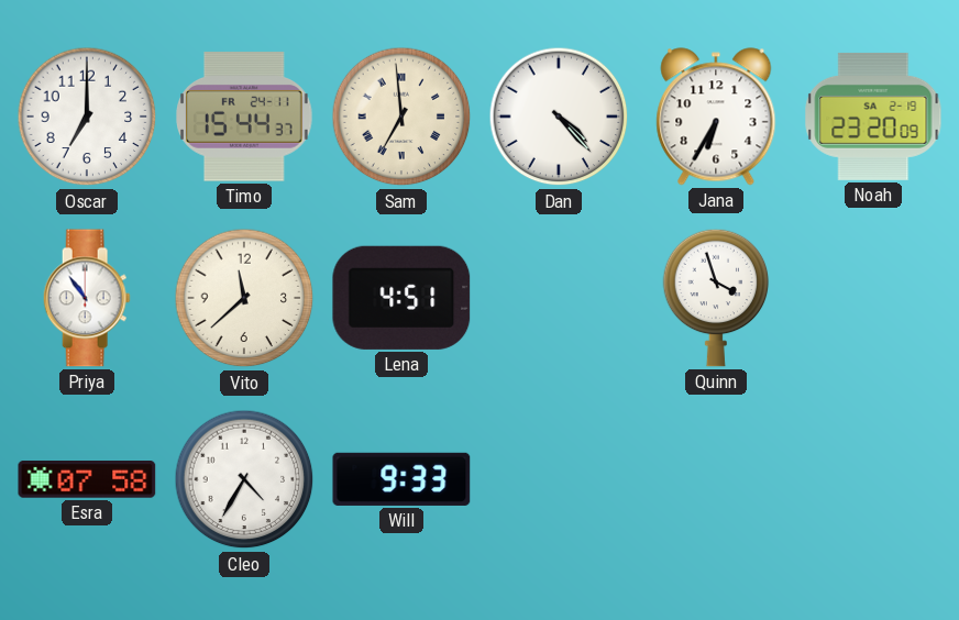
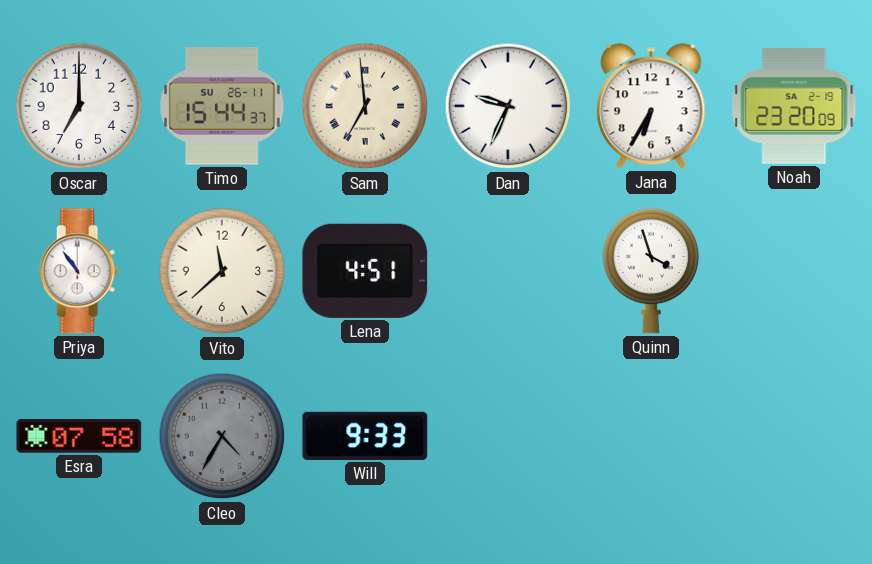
Timo date: FR 24-11 -> SU 26-11
Dan: 4:23 -> 9:34
Cleo dial: white -> grey
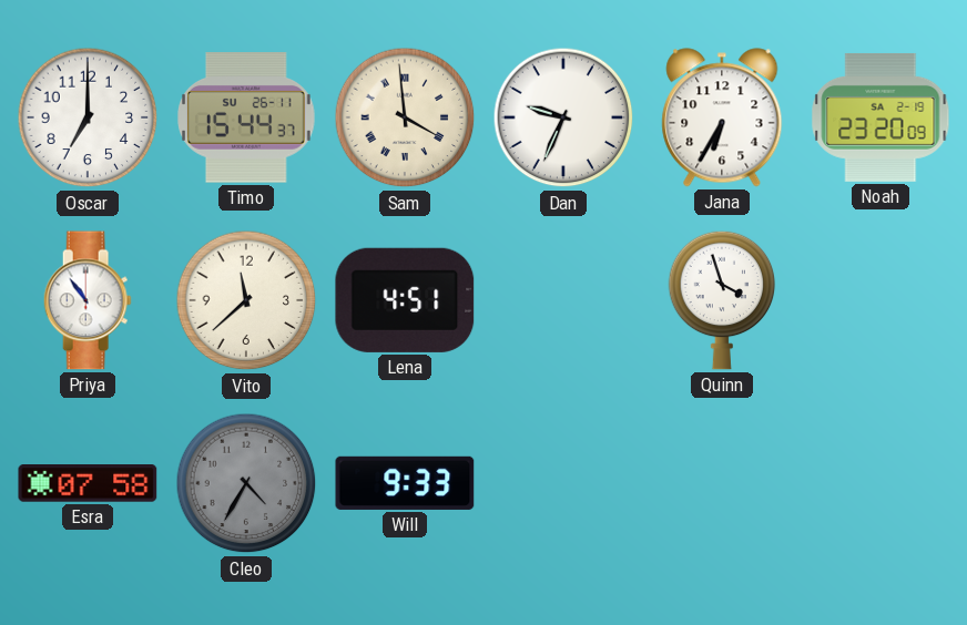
Sam: 6:59 -> 3:59
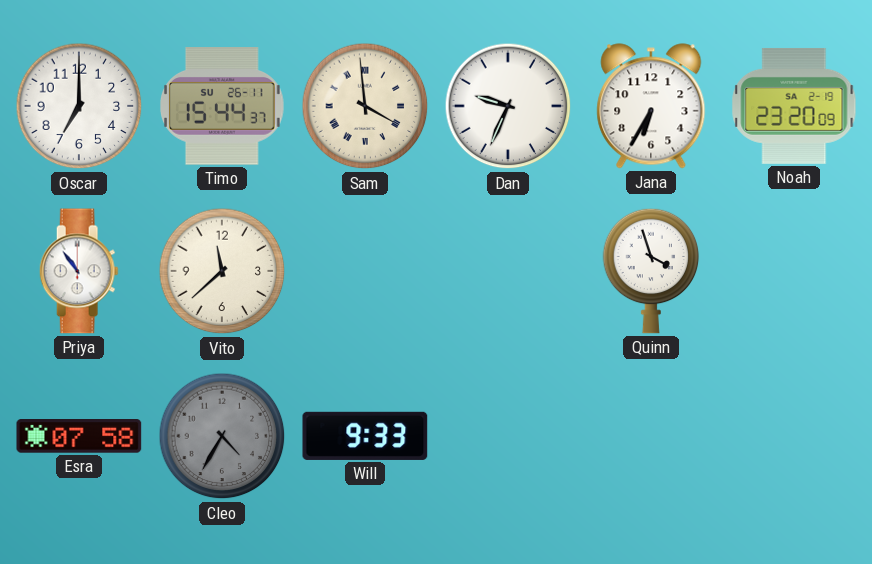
Lena: 4:51 -> none
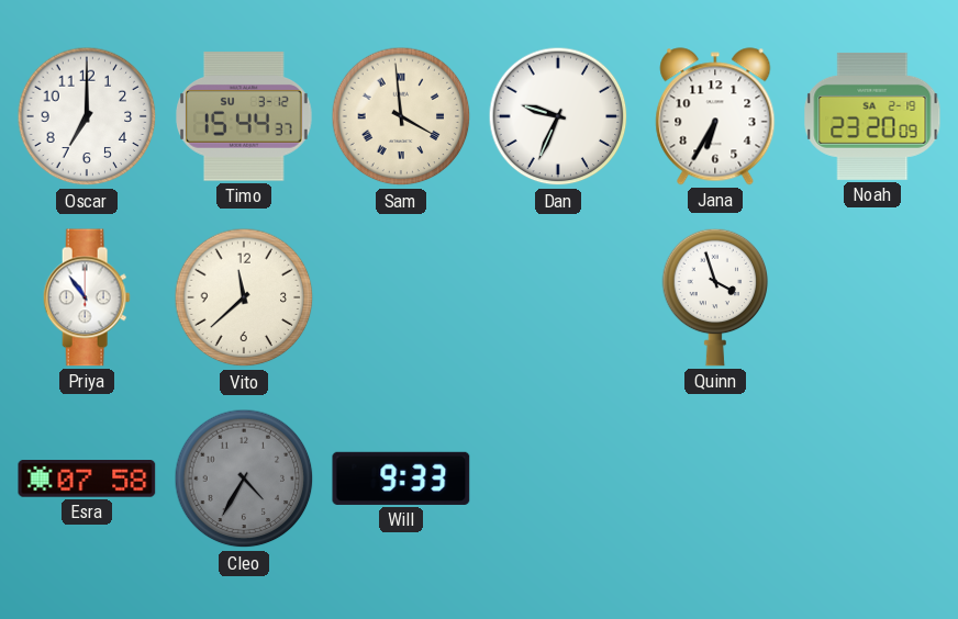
Timo date: SU 26-11 -> SU 3-12
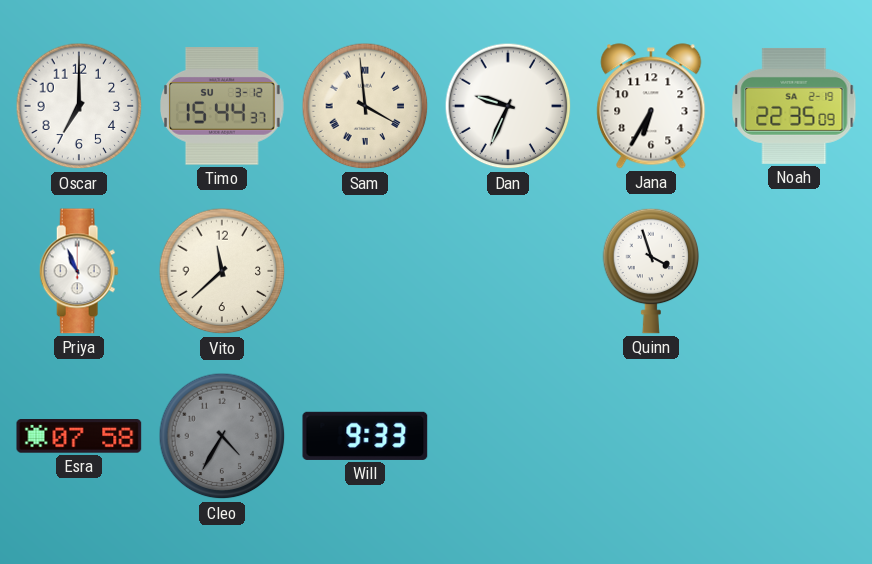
Noah: 23:20 -> 22:35
Priya: 10:54 -> 10:56
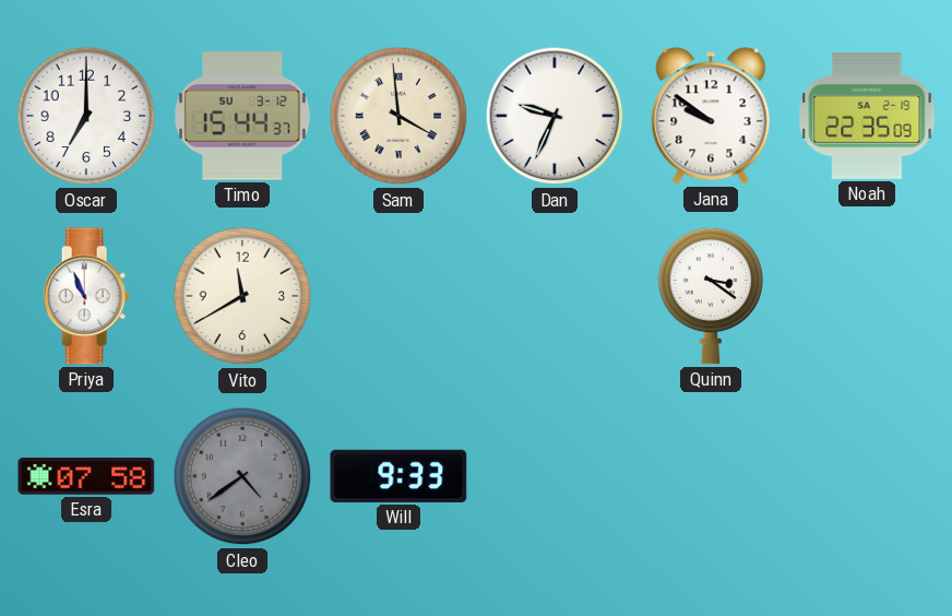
Jana: 6:35 -> 9:51
Vito: 11:38 -> 11:40
Quinn: 3:57 -> 3:21
Cleo: 4:35 -> 4:39
